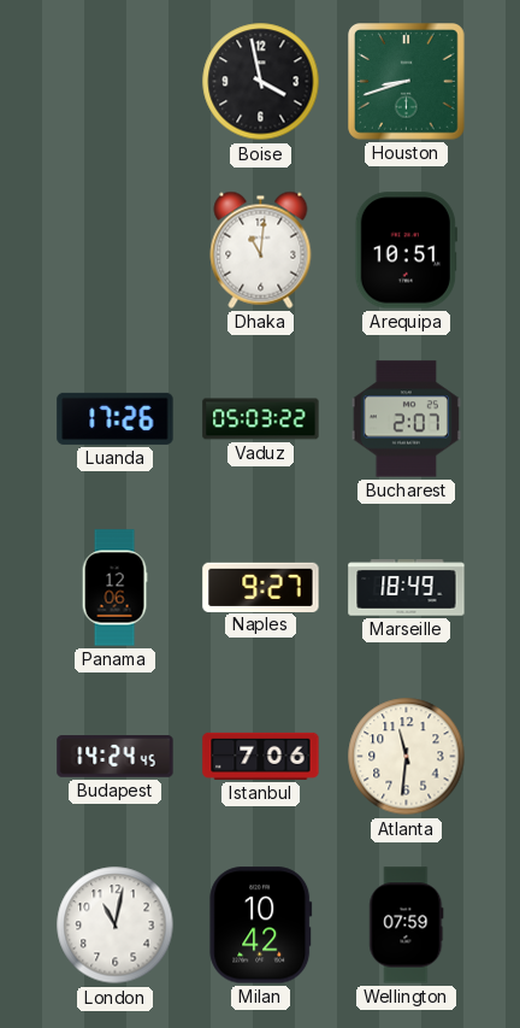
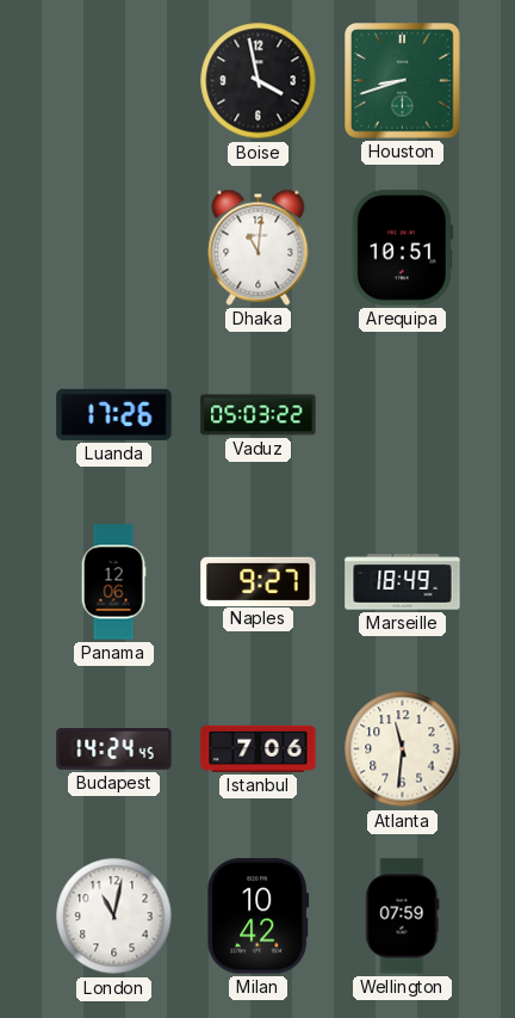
Bucharest: 2:07 -> none
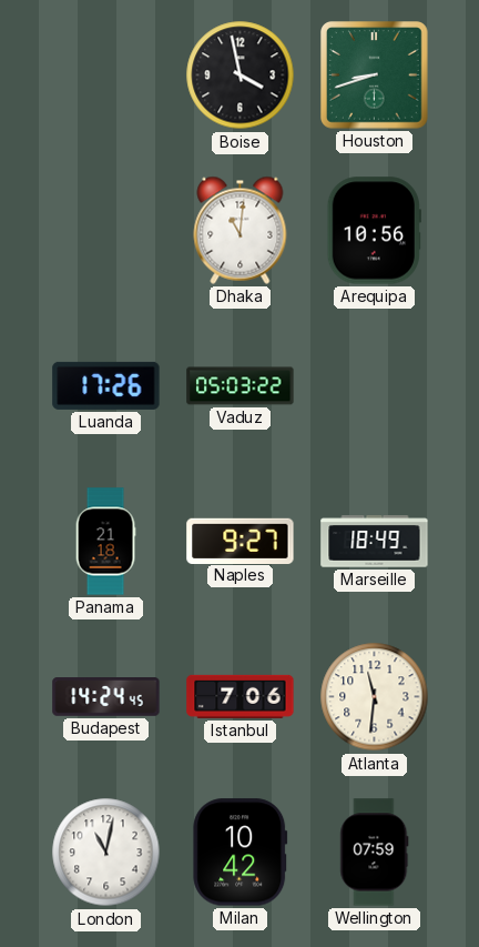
Arequipa: 10:51 -> 10:56
Panama: 12:06 -> 21:18
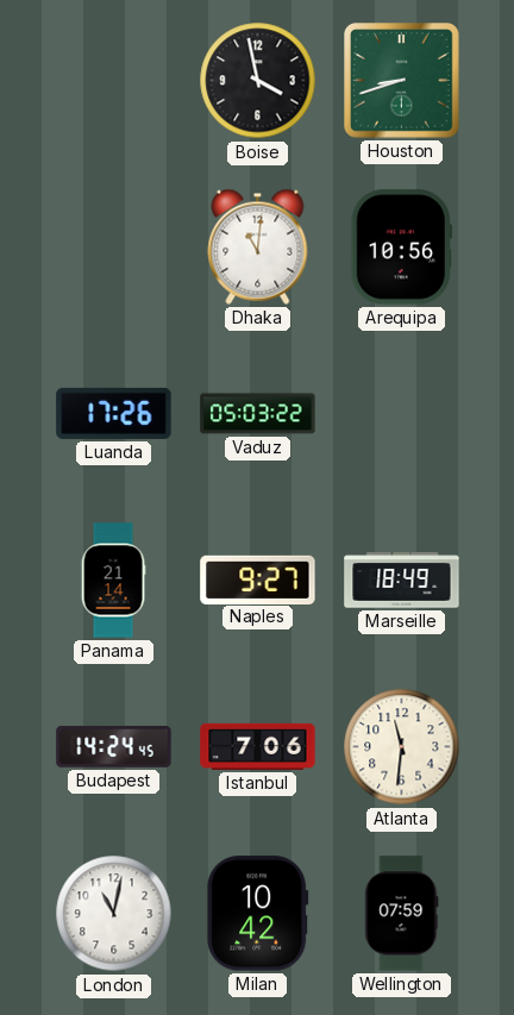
Panama: 21:18 -> 21:14
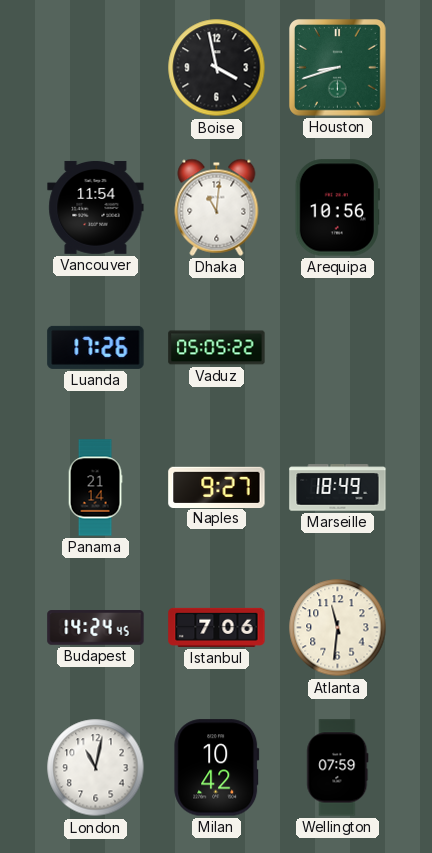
Vancouver: none -> 11:54
Vaduz: 05:03 -> 05:05
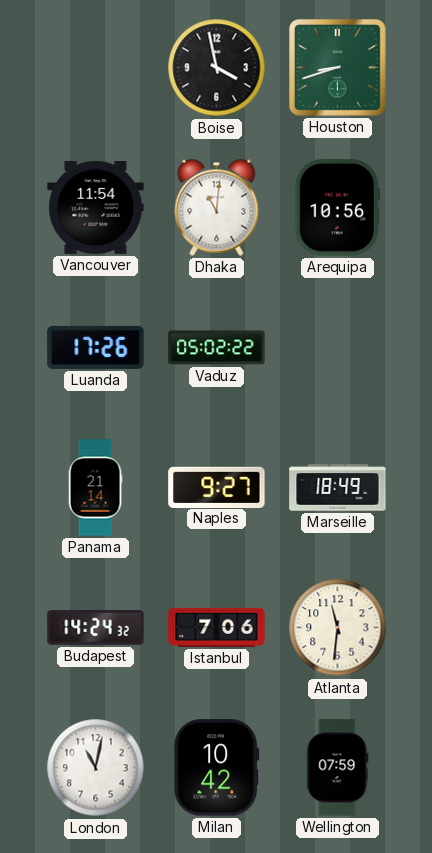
Vaduz: 05:05 -> 05:02
Budapest: 14:24:45 -> 14:24:32
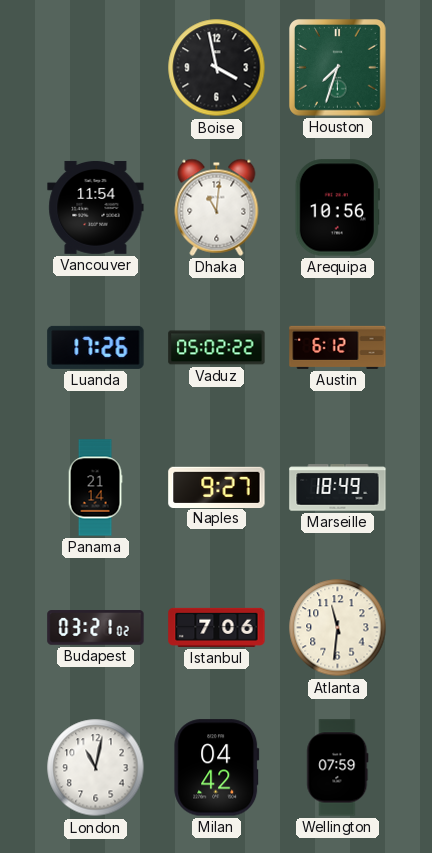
Houston: 8:42 -> 7:33
Austin: none -> 6:12
Budapest: 14:24 -> 03:21
Milan: 10:42 -> 04:42
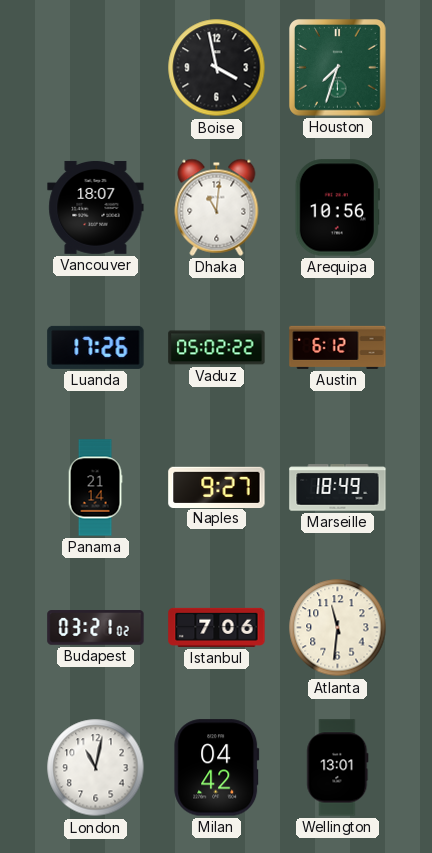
Vancouver: 11:54 -> 18:07
Wellington: 07:59 -> 13:01
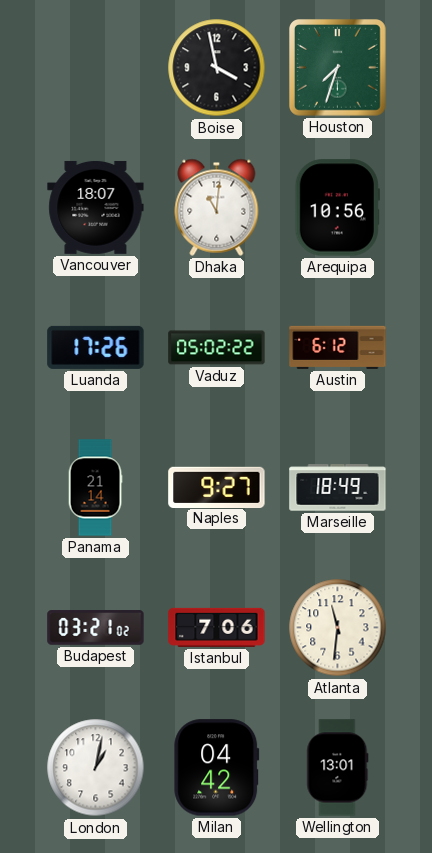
London: 11:02 -> 1:02
